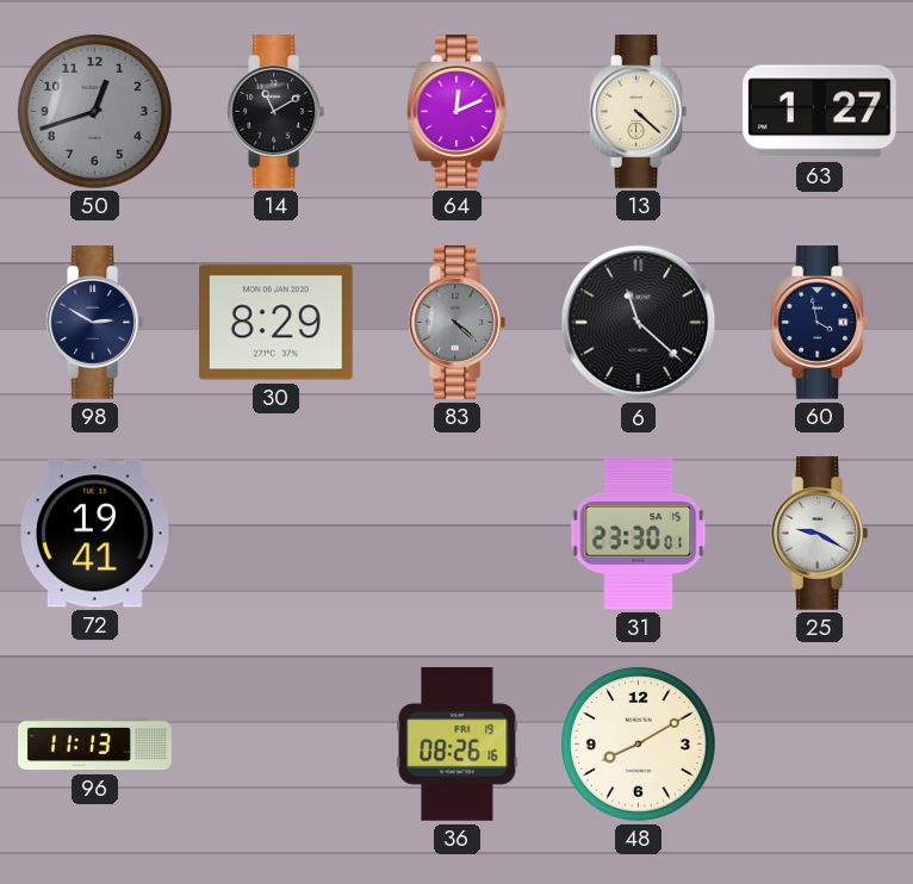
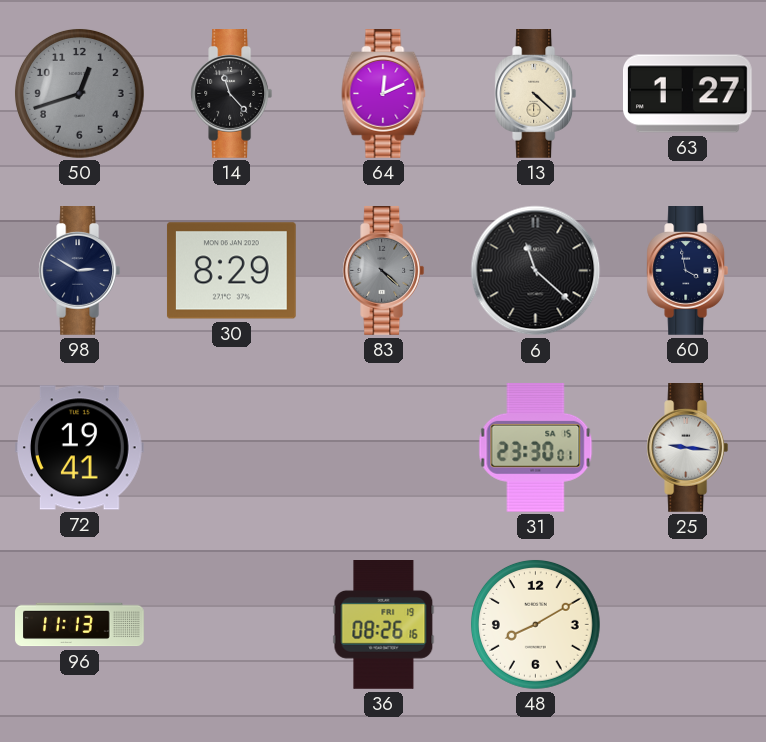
14: 11:10 -> 11:23
25: 9:20 -> 9:16
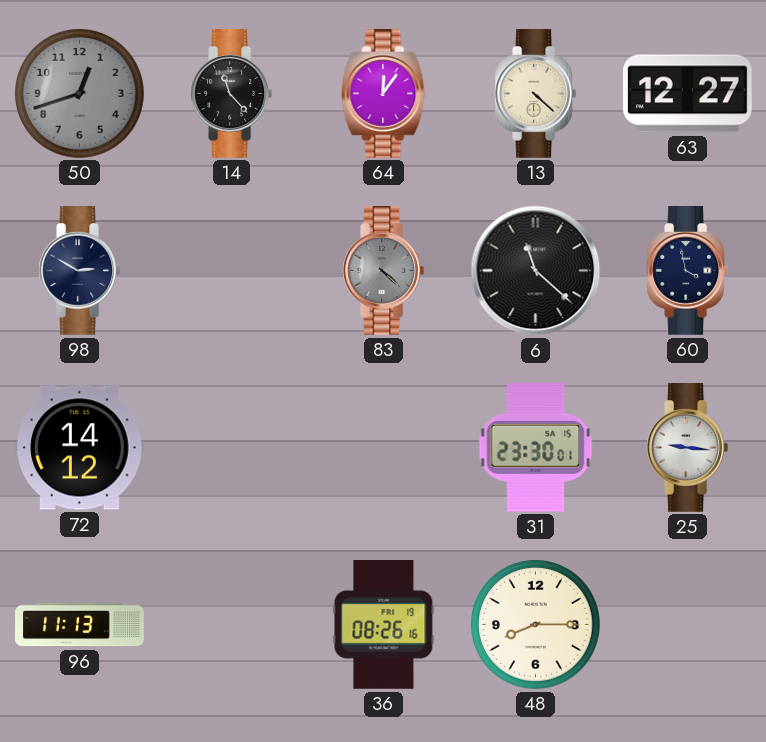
64: 12:11 -> 12:06
63: 1:27 -> 12:27
30: 8:29 -> none
72: 19:41 -> 14:12
48: 8:10 -> 8:15
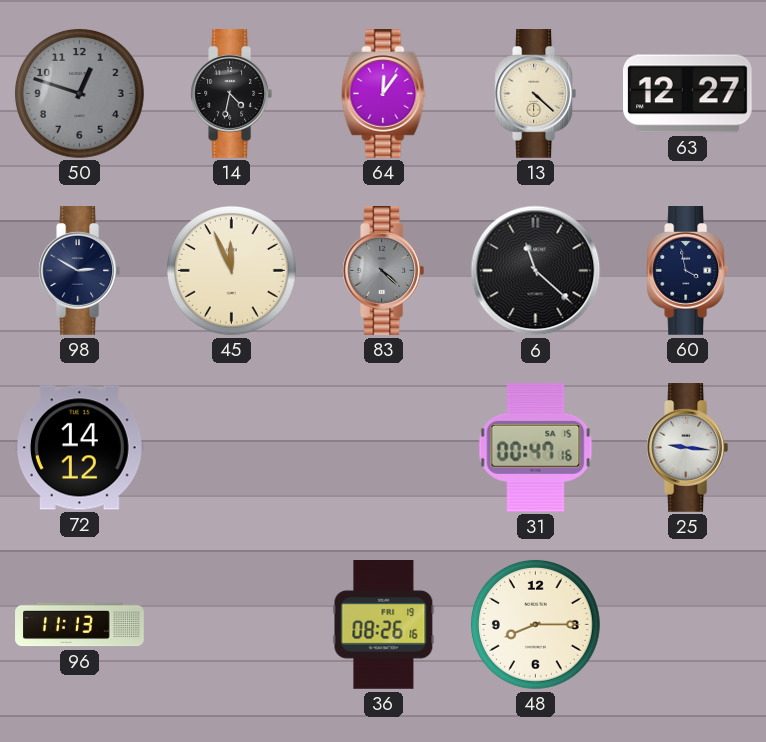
50: 12:42 -> 12:48
14: 11:23 -> 4:32
45: none -> 11:56
31: 23:30 -> 00:47
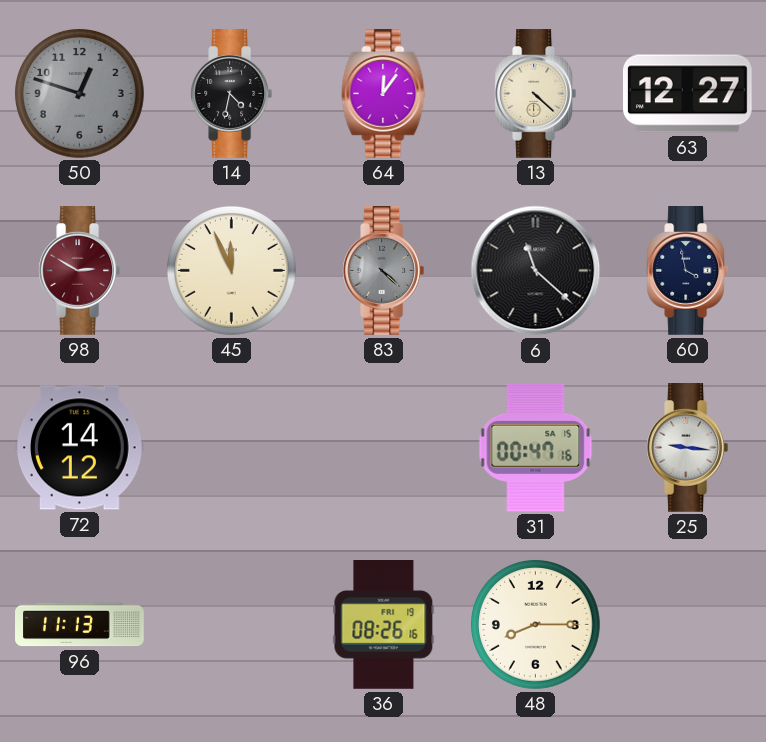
98 dial: navy -> burgundy
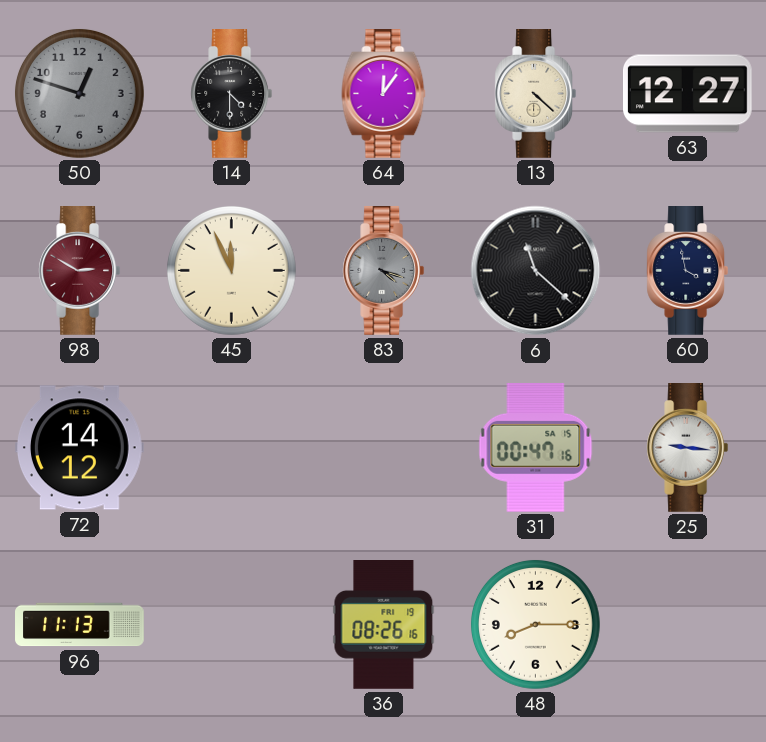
14: 4:32 -> 4:30
83: 4:22 -> 4:18
